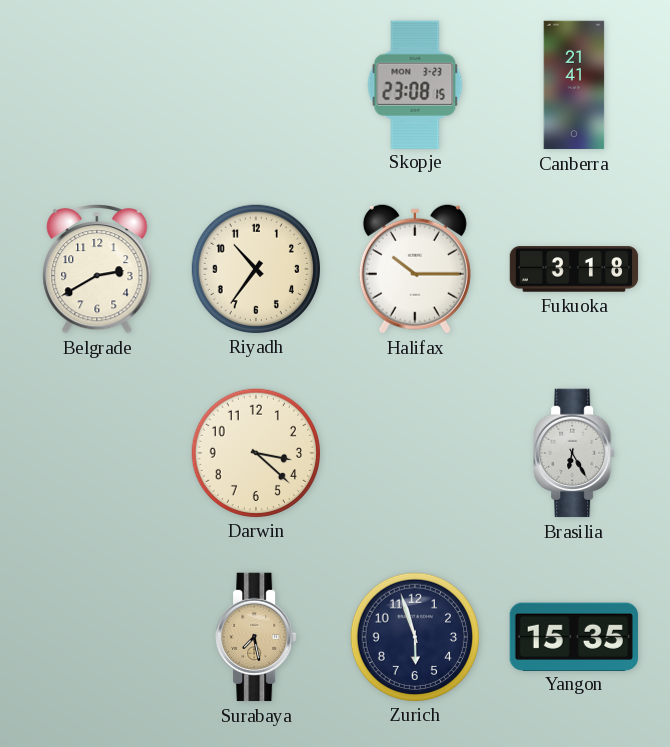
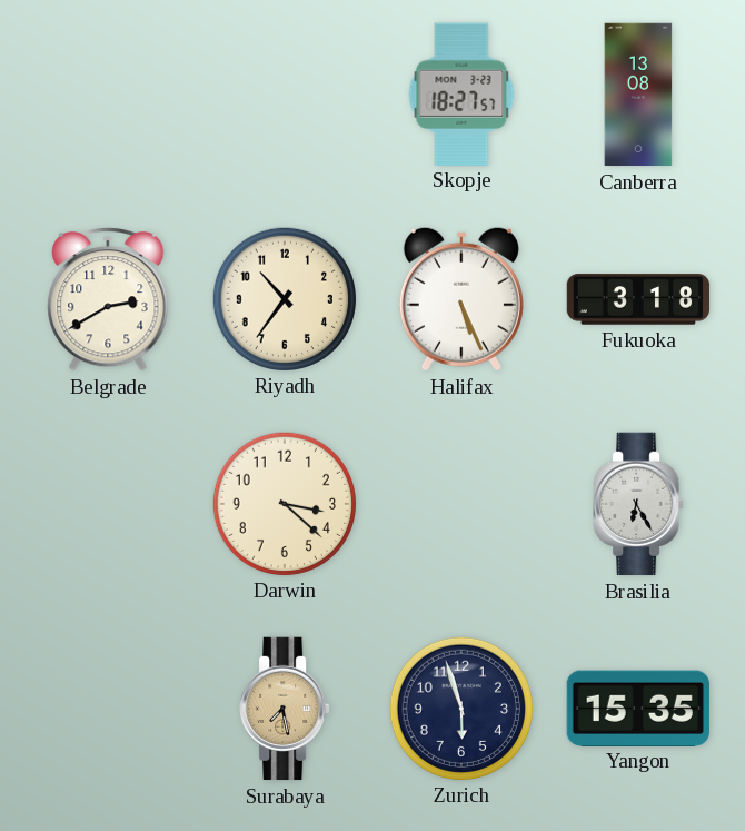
Skopje: 23:08 -> 18:27
Canberra: 21:41 -> 13:08
Halifax: 10:15 -> 5:26
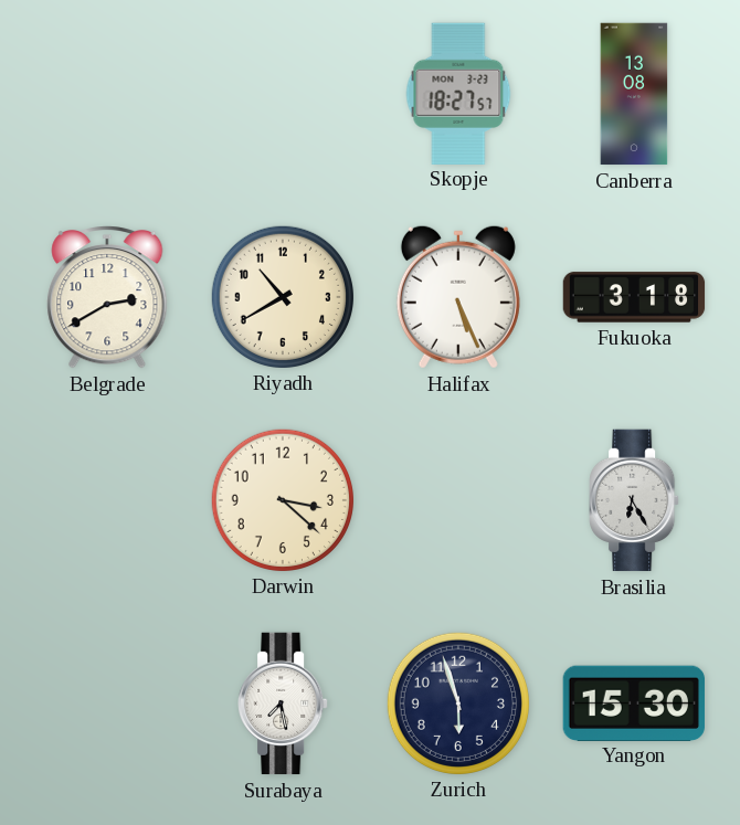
Riyadh: 10:36 -> 10:40
Surabaya dial: champagne -> white
Yangon: 15:35 -> 15:30
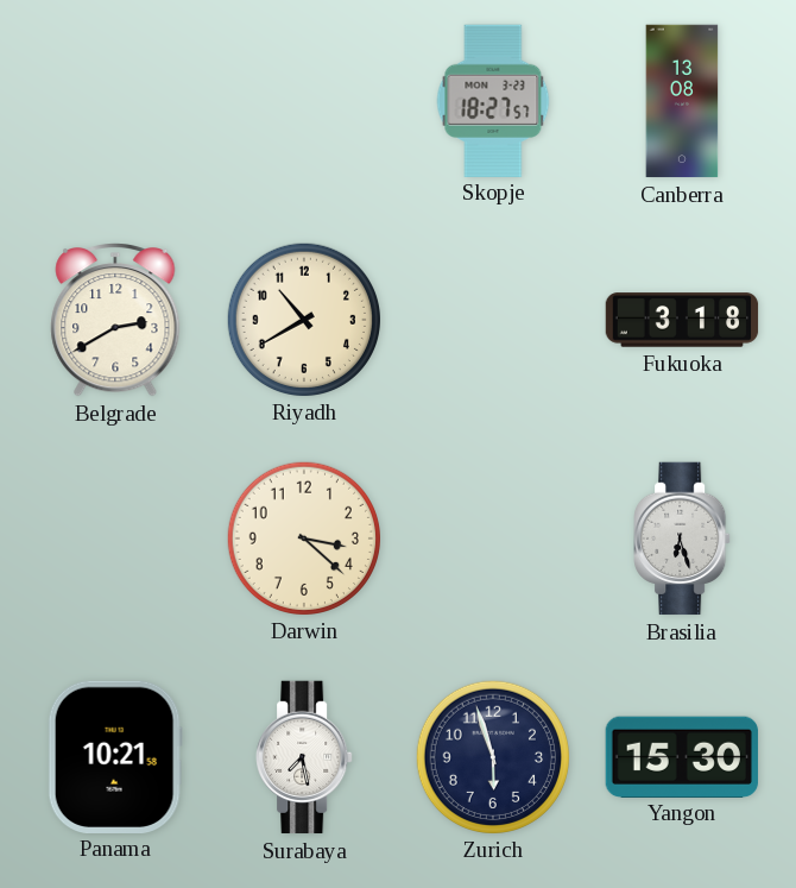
Halifax: 5:26 -> none
Brasilia: 6:25 -> 6:27
Panama: none -> 10:21
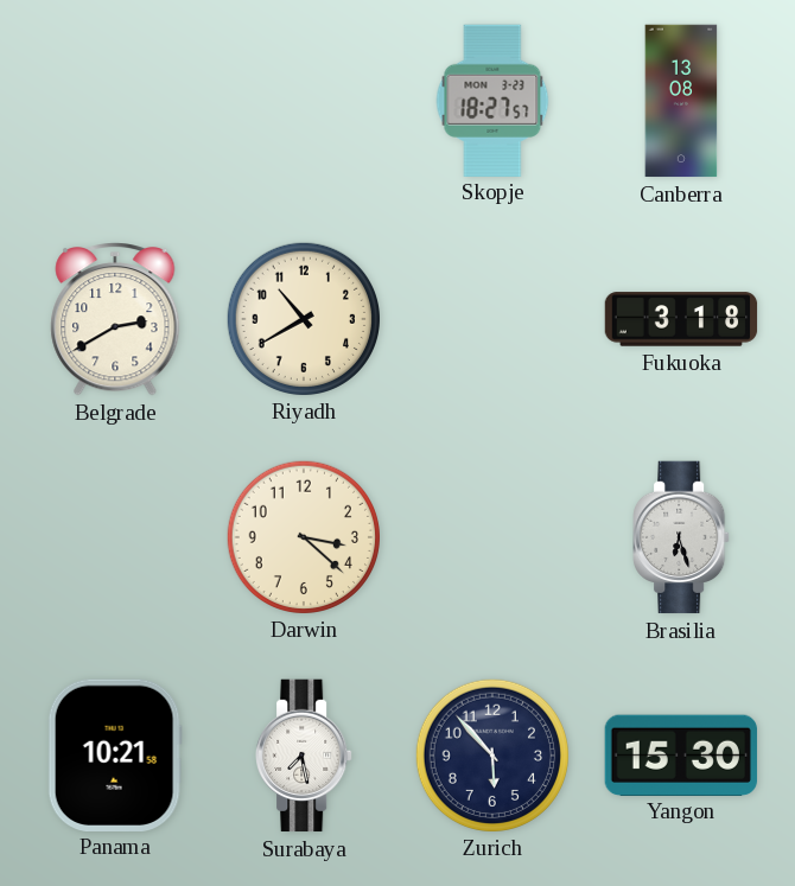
Zurich: 5:57 -> 5:53
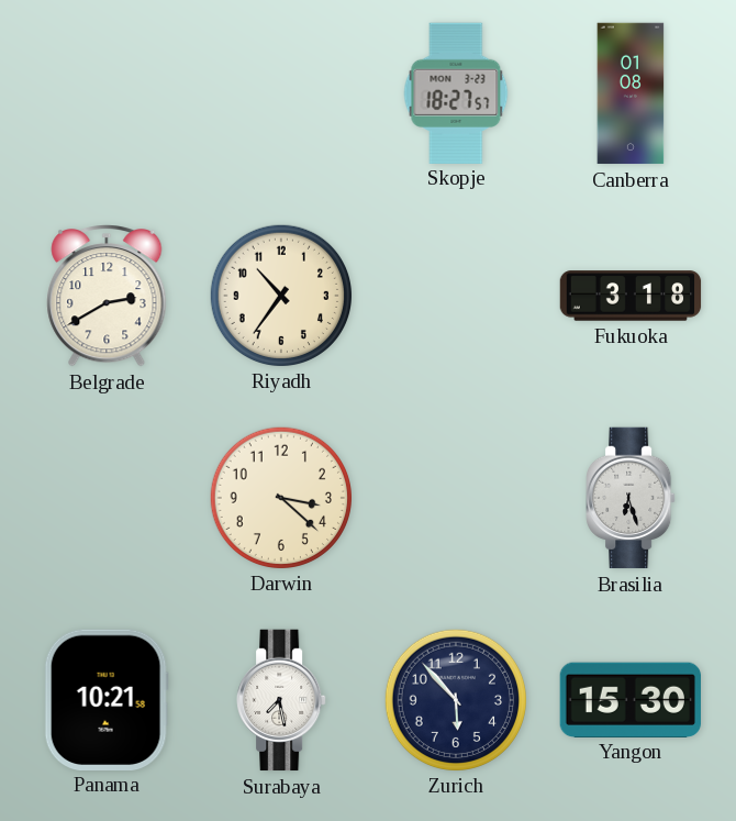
Canberra: 13:08 -> 01:08
Riyadh: 10:40 -> 10:36
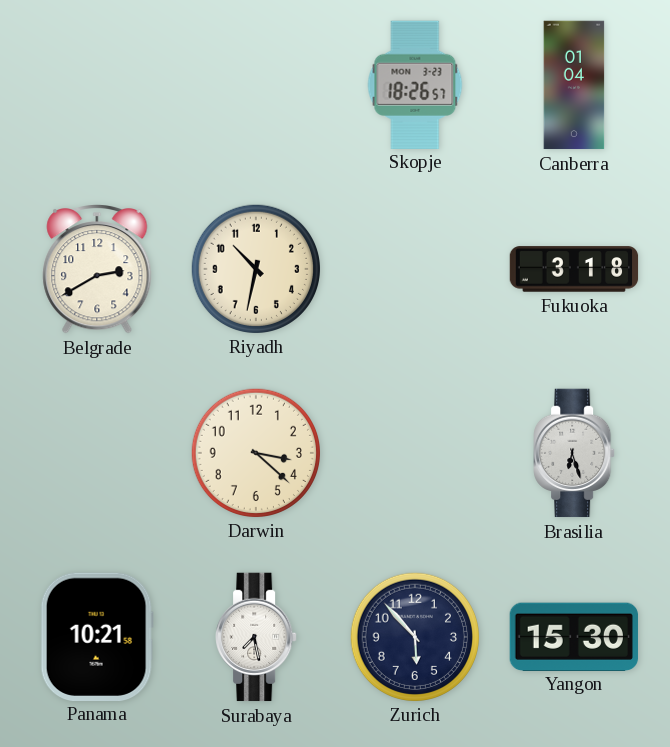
Skopje: 18:27 -> 18:26
Canberra: 01:08 -> 01:04
Riyadh: 10:36 -> 10:32
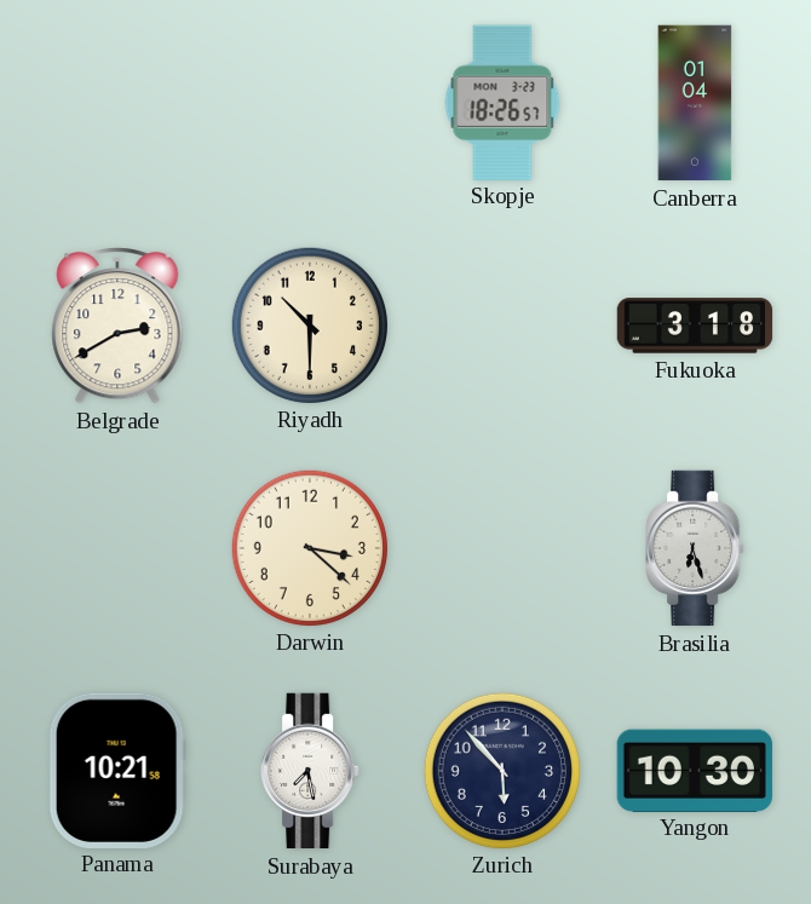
Riyadh: 10:32 -> 10:30
Yangon: 15:30 -> 10:30
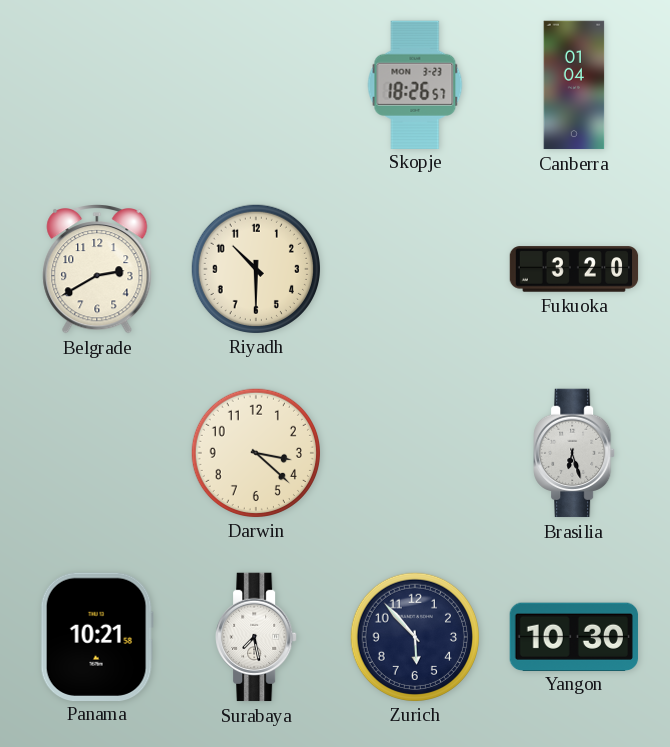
Fukuoka: 3:18 -> 3:20
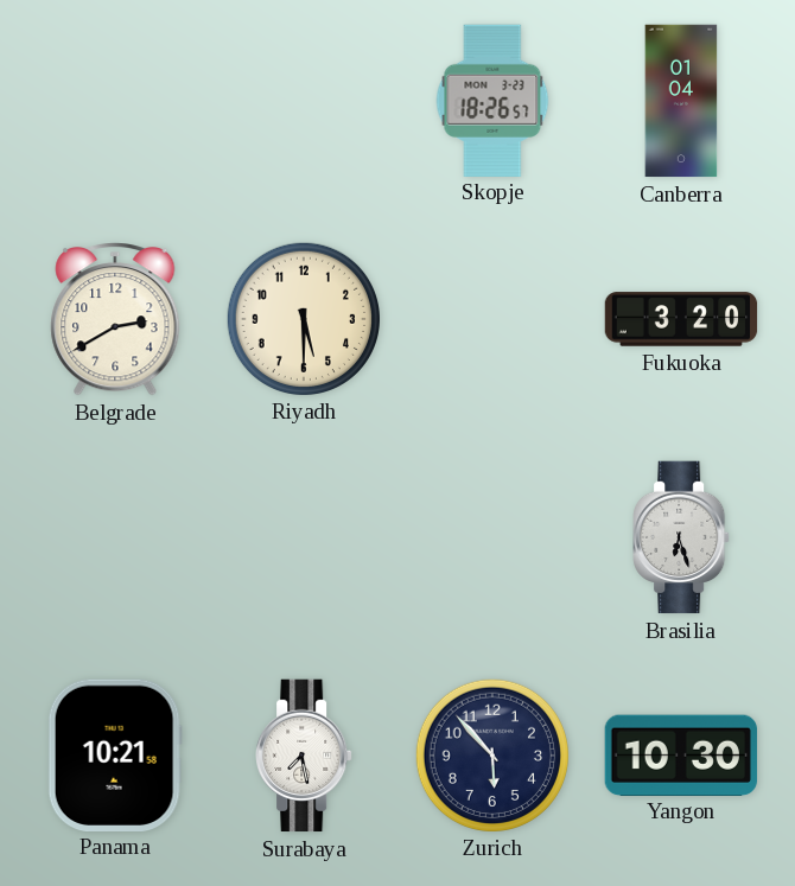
Riyadh: 10:30 -> 5:30
Darwin: 3:22 -> none
